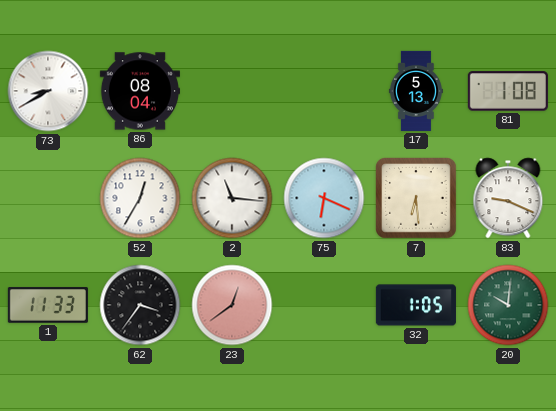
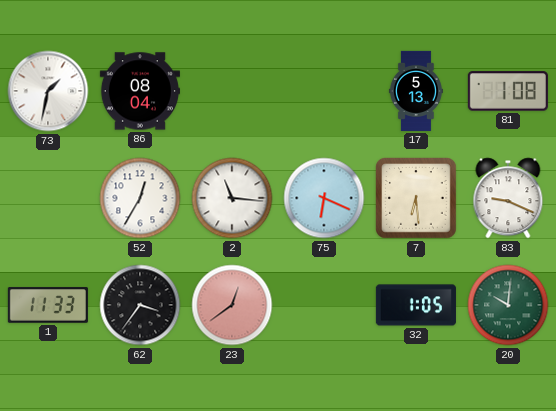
73: 8:40 -> 1:32
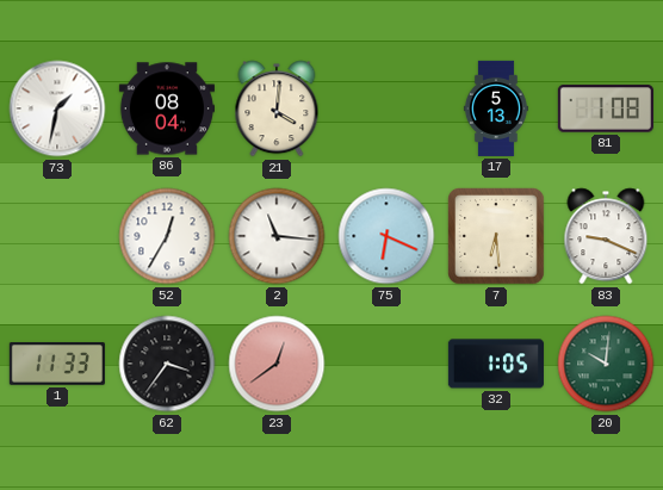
21: none -> 4:01
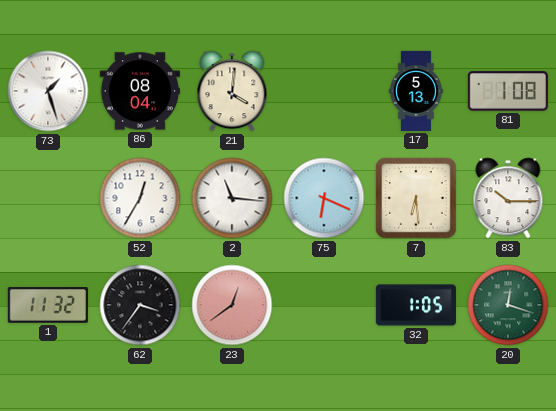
73: 1:32 -> 1:27
83: 9:19 -> 10:15
1: 11:33 -> 11:32
20: 10:01 -> 12:18
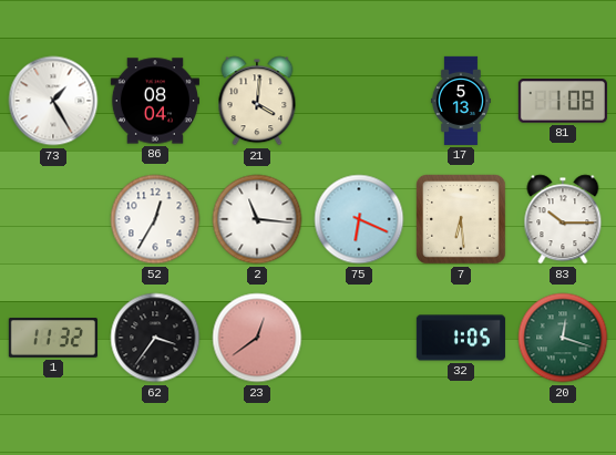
73: 1:27 -> 1:25
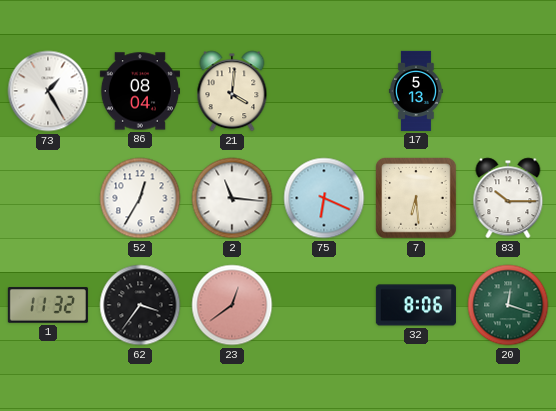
81: 1:08 -> none
32: 1:05 -> 8:06
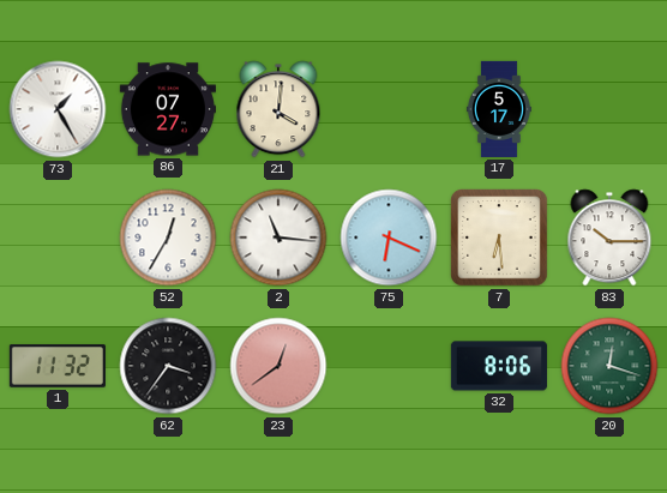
86: 08:04 -> 07:27
17: 5:13 -> 5:17
